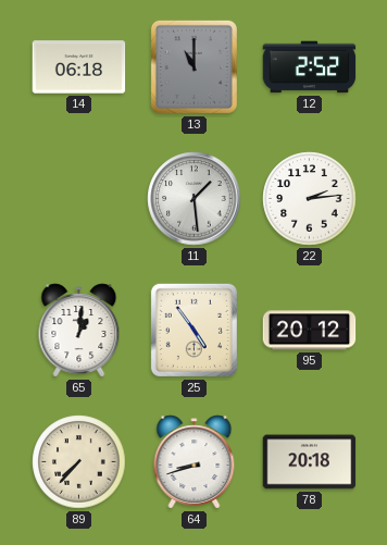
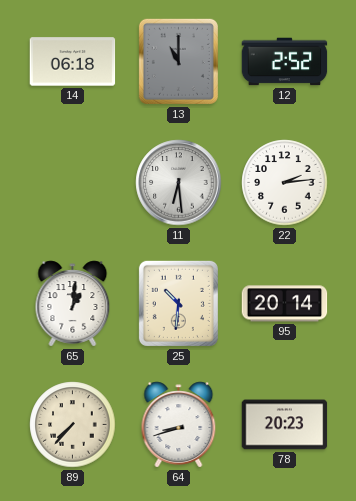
11: 1:29 -> 6:29
25: 4:54 -> 10:31
95: 20:12 -> 20:14
78: 20:18 -> 20:23
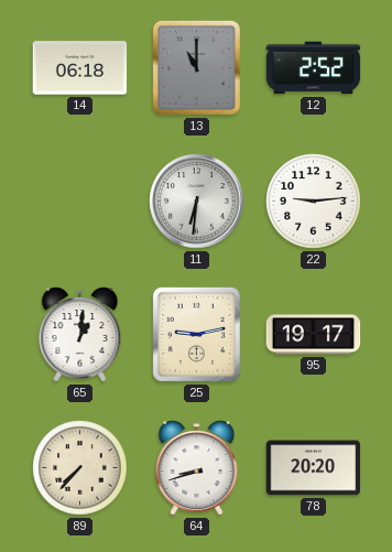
11: 6:29 -> 6:31
22: 2:14 -> 9:14
25: 10:31 -> 9:13
95: 20:14 -> 19:17
78: 20:23 -> 20:20
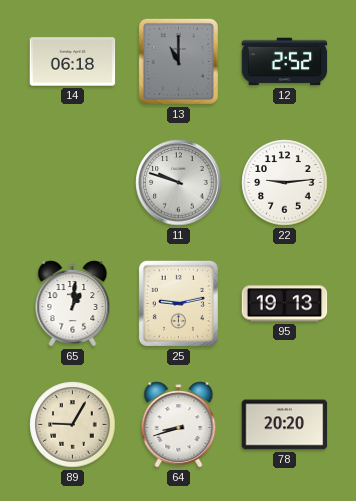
11: 6:31 -> 9:48
95: 19:17 -> 19:13
89: 7:37 -> 9:05
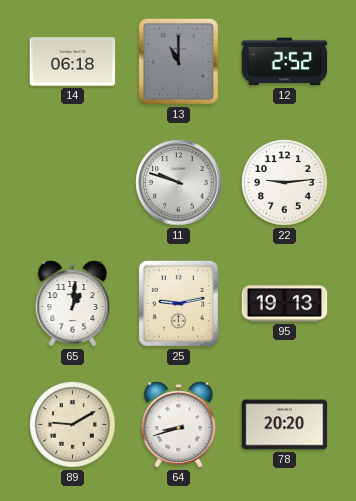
89: 9:05 -> 9:10
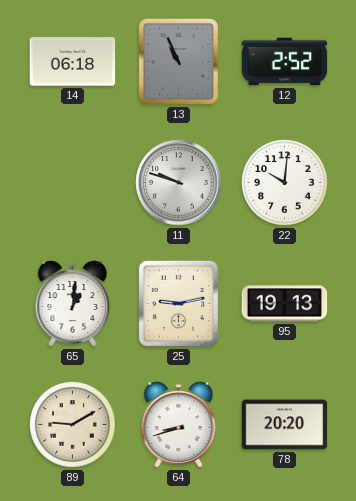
13: 11:00 -> 10:56
22: 9:14 -> 10:01
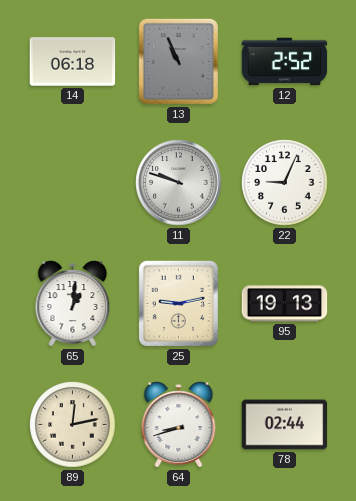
22: 10:01 -> 9:04
89: 9:10 -> 12:13
78: 20:20 -> 02:44
